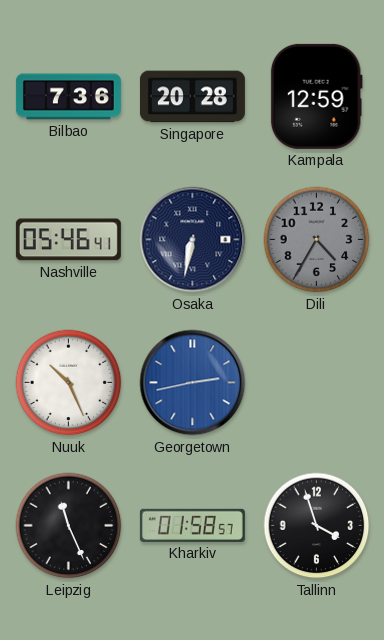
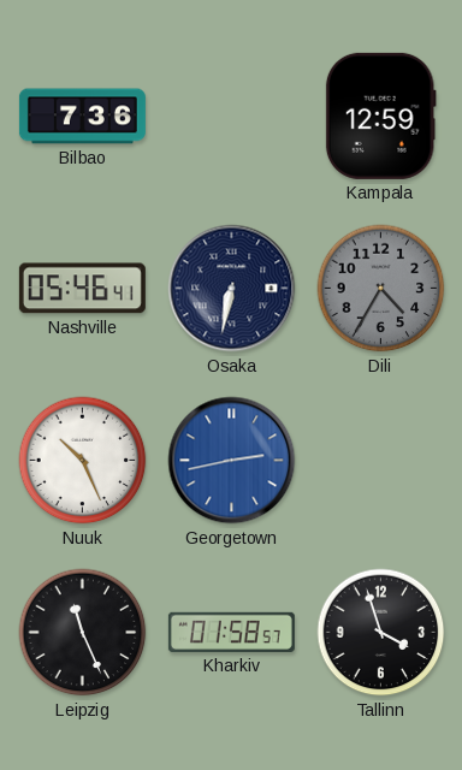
Singapore: 20:28 -> none
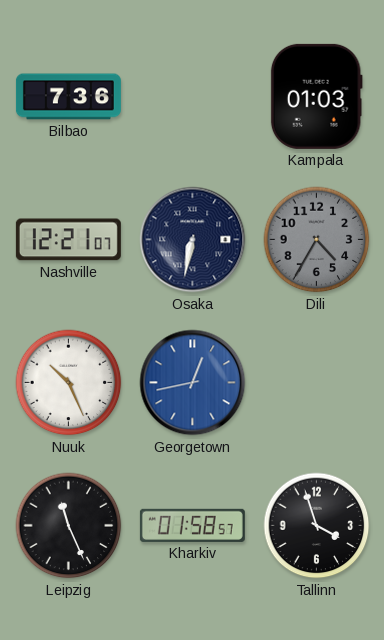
Kampala: 12:59 -> 01:03
Nashville: 05:46 -> 12:21
Georgetown: 2:43 -> 12:43
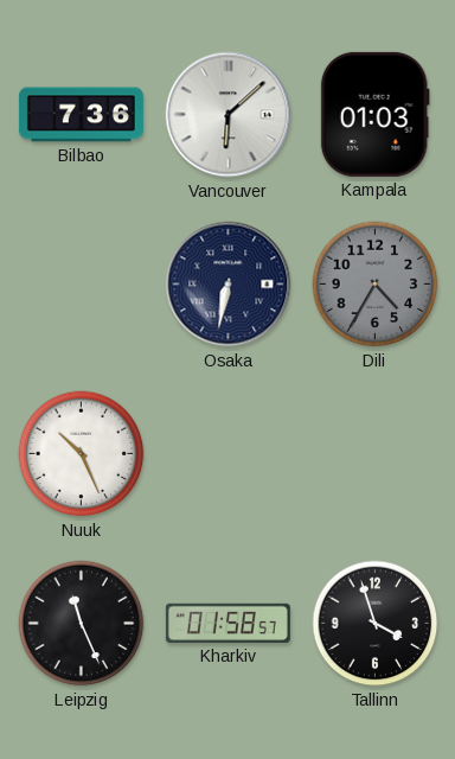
Vancouver: none -> 6:08
Nashville: 12:21 -> none
Georgetown: 12:43 -> none
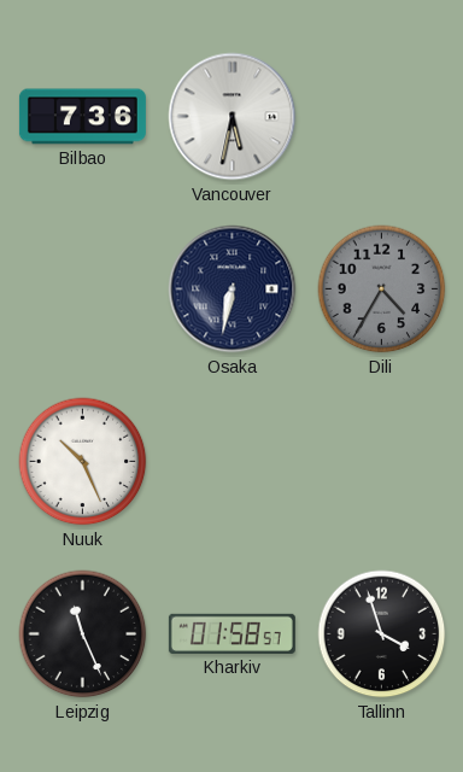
Vancouver: 6:08 -> 5:32
Kampala: 01:03 -> none
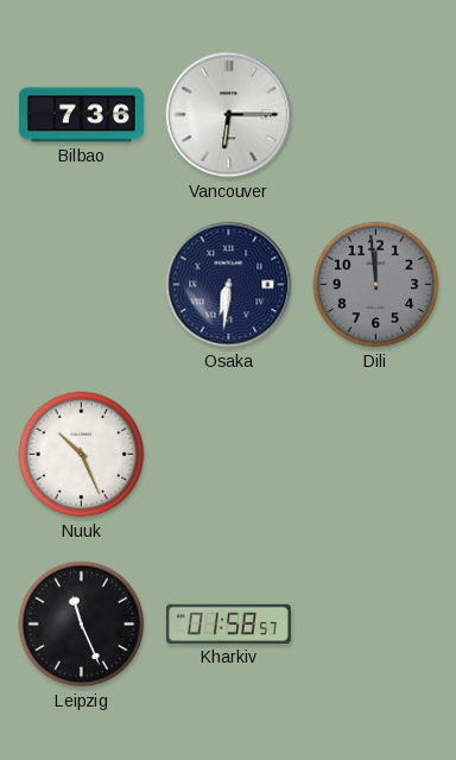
Vancouver: 5:32 -> 6:15
Osaka: 6:32 -> 6:31
Dili: 4:35 -> 11:59
Tallinn: 3:57 -> none
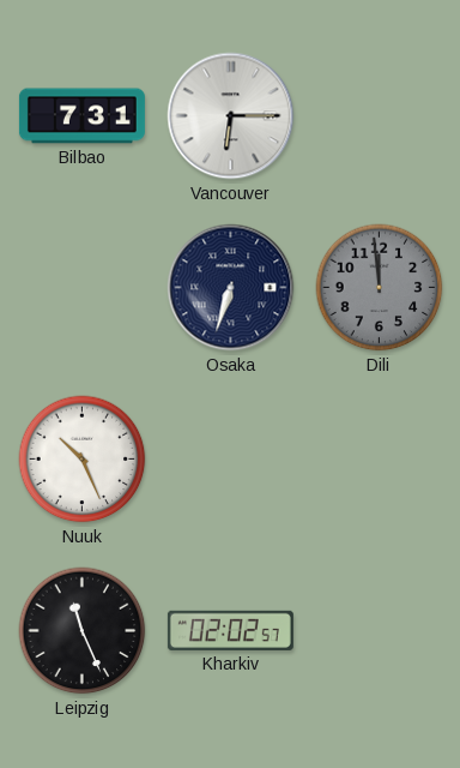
Bilbao: 7:36 -> 7:31
Osaka: 6:31 -> 6:33
Kharkiv: 01:58 -> 02:02
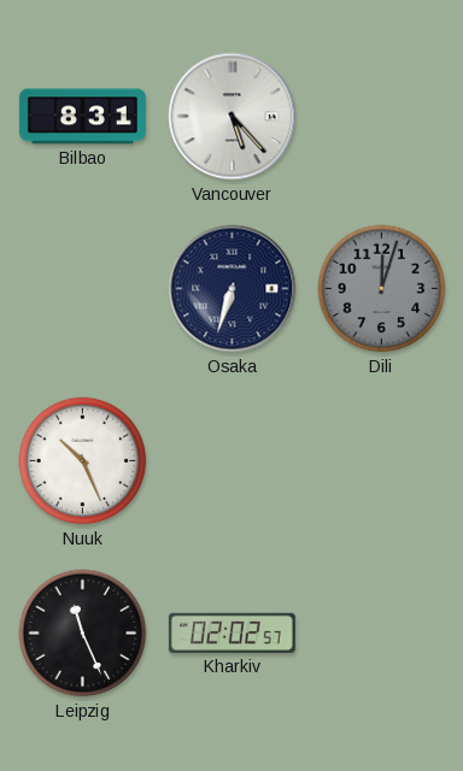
Bilbao: 7:31 -> 8:31
Vancouver: 6:15 -> 5:23
Dili: 11:59 -> 12:03
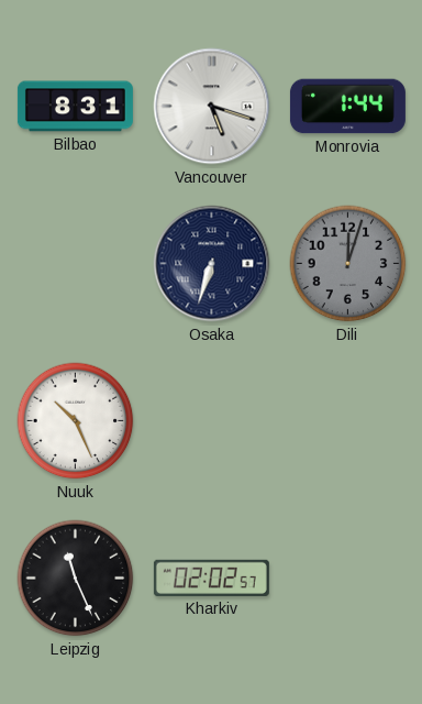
Vancouver: 5:23 -> 5:18
Monrovia: none -> 1:44
